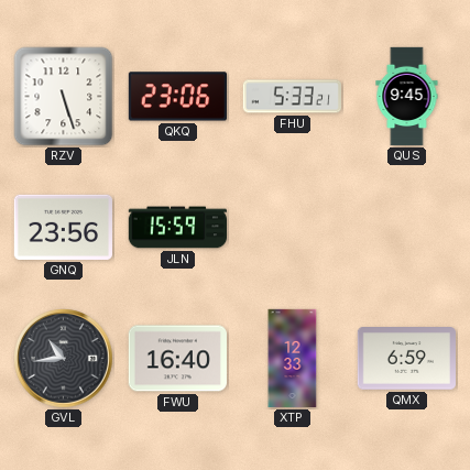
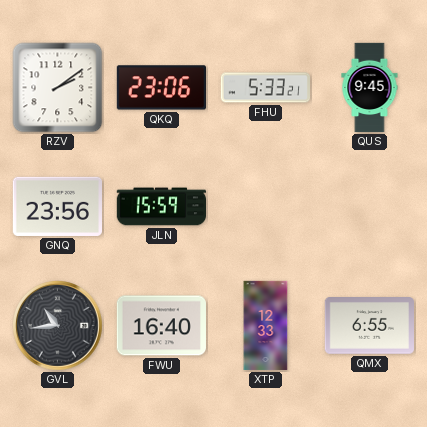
RZV: 5:27 -> 2:09
QMX: 6:59 -> 6:55
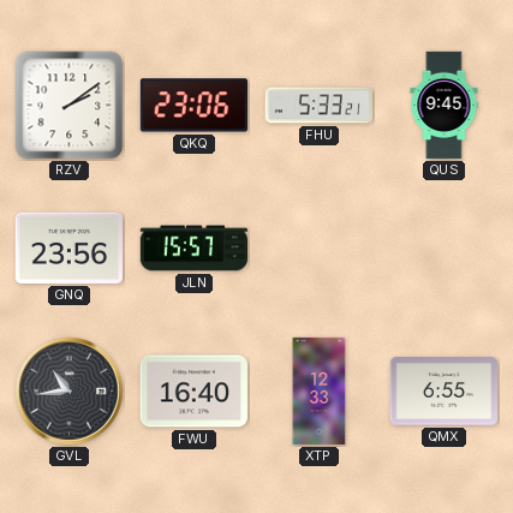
JLN: 15:59 -> 15:57
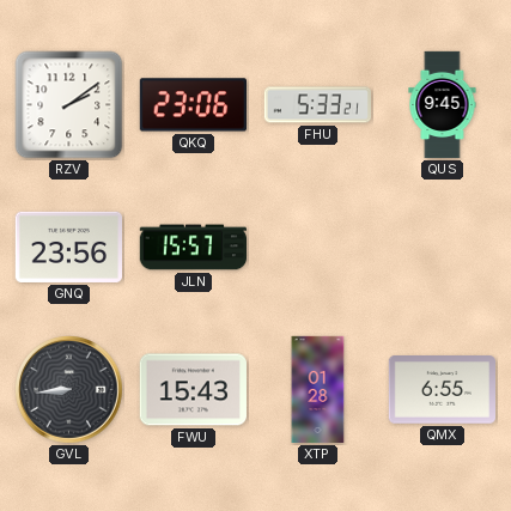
GVL: 10:44 -> 8:44
FWU: 16:40 -> 15:43
XTP: 12:33 -> 01:28
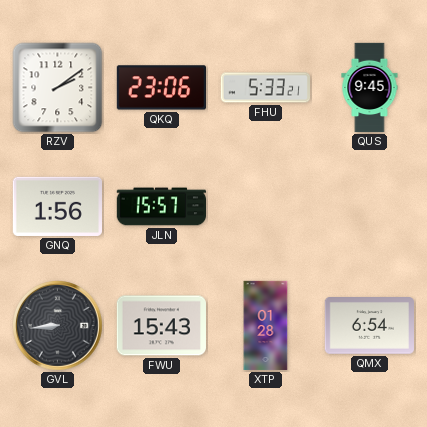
GNQ: 23:56 -> 1:56
QMX: 6:55 -> 6:54
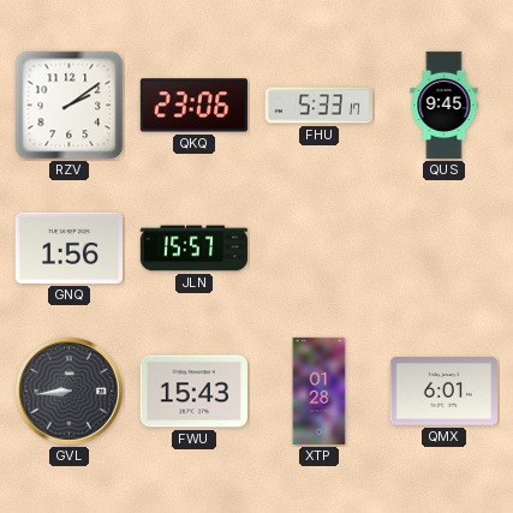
FHU: 5:33:21 -> 5:33:17
QMX: 6:54 -> 6:01
